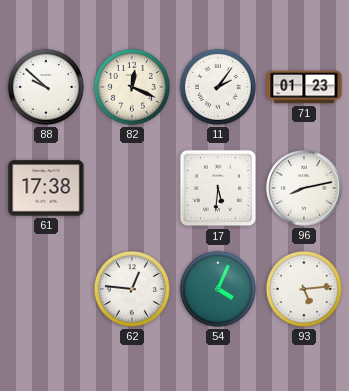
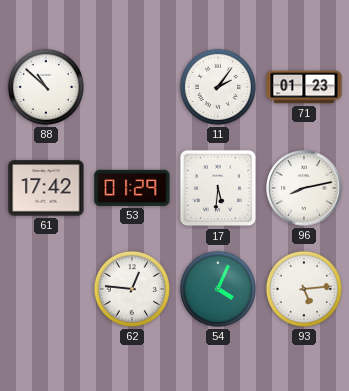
88: 9:52 -> 10:52
82: 12:19 -> none
61: 17:38 -> 17:42
53: none -> 01:29
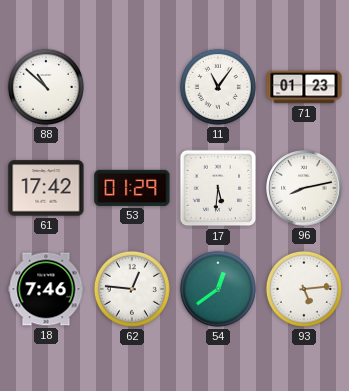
11: 2:06 -> 11:06
18: none -> 7:46
54: 4:04 -> 12:39
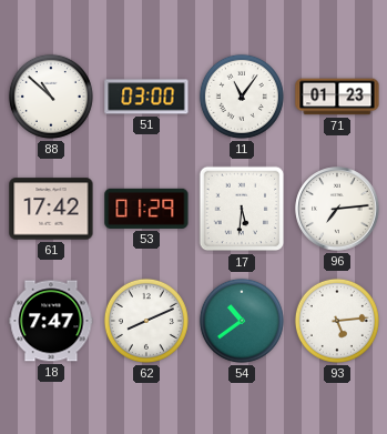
51: none -> 03:00
96: 8:13 -> 7:14
18: 7:46 -> 7:47
62: 12:46 -> 8:11
54: 12:39 -> 10:39
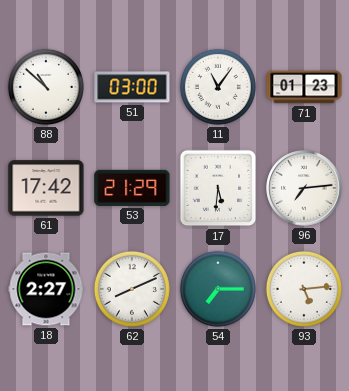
53: 01:29 -> 21:29
18: 7:47 -> 2:27
54: 10:39 -> 7:15
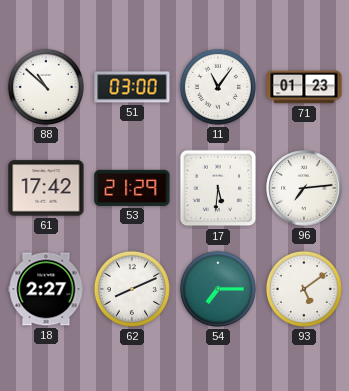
93: 5:14 -> 5:09
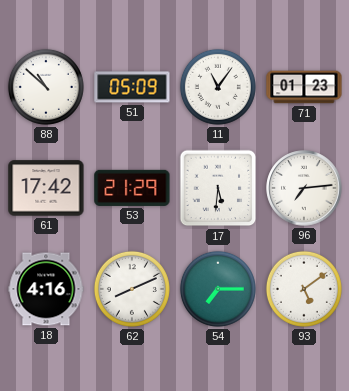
51: 03:00 -> 05:09
18: 2:27 -> 4:16
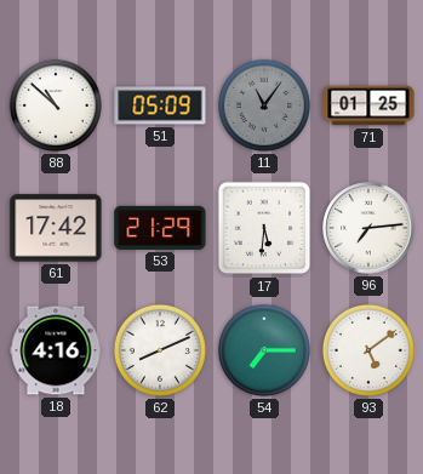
11 dial: white -> grey
71: 01:23 -> 01:25
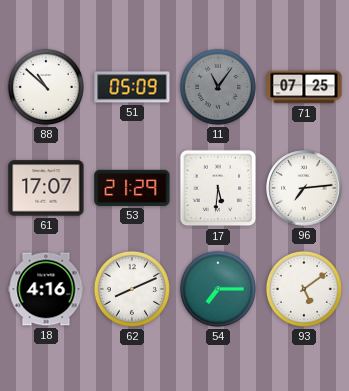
71: 01:25 -> 07:25
61: 17:42 -> 17:07
